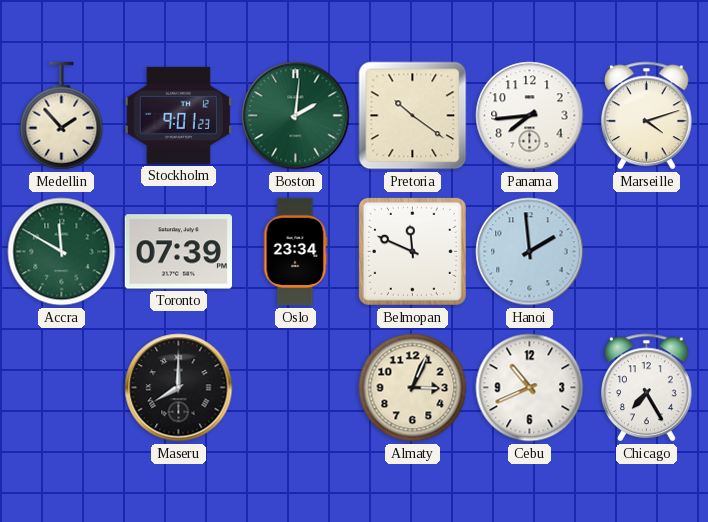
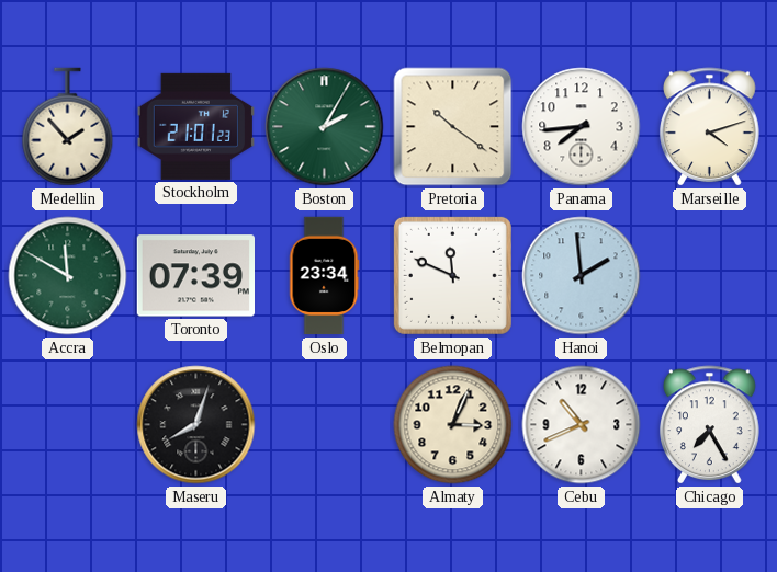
Stockholm: 9:01 -> 21:01
Boston: 2:01 -> 2:05
Maseru: 8:00 -> 8:03
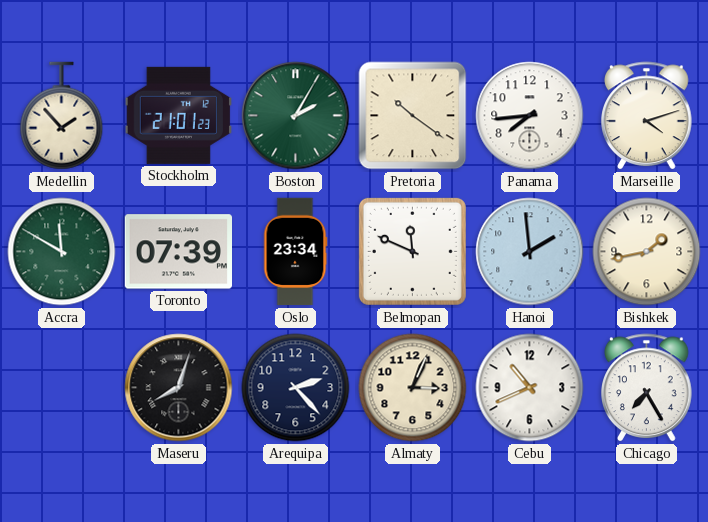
Bishkek: none -> 1:43
Arequipa: none -> 2:23
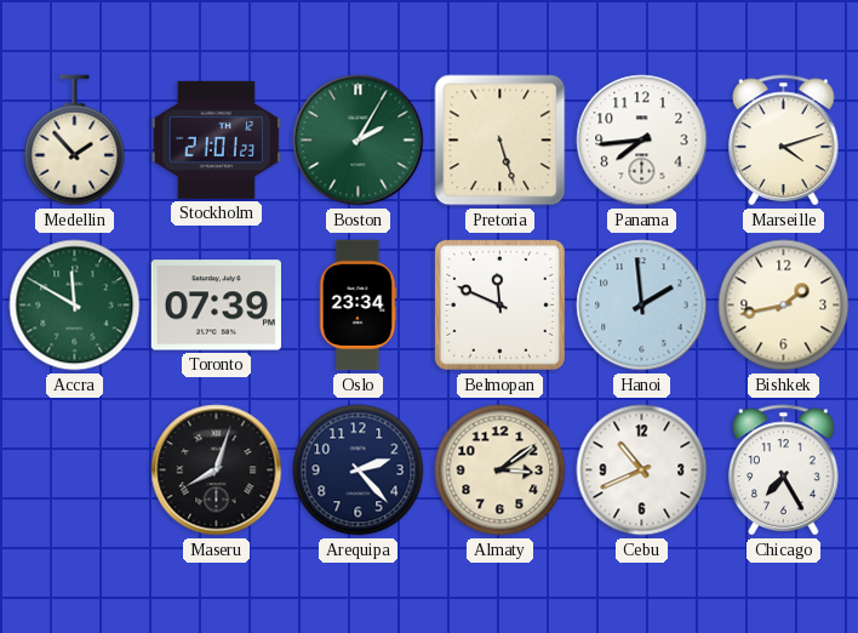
Pretoria: 10:21 -> 5:27
Almaty: 3:04 -> 3:09
